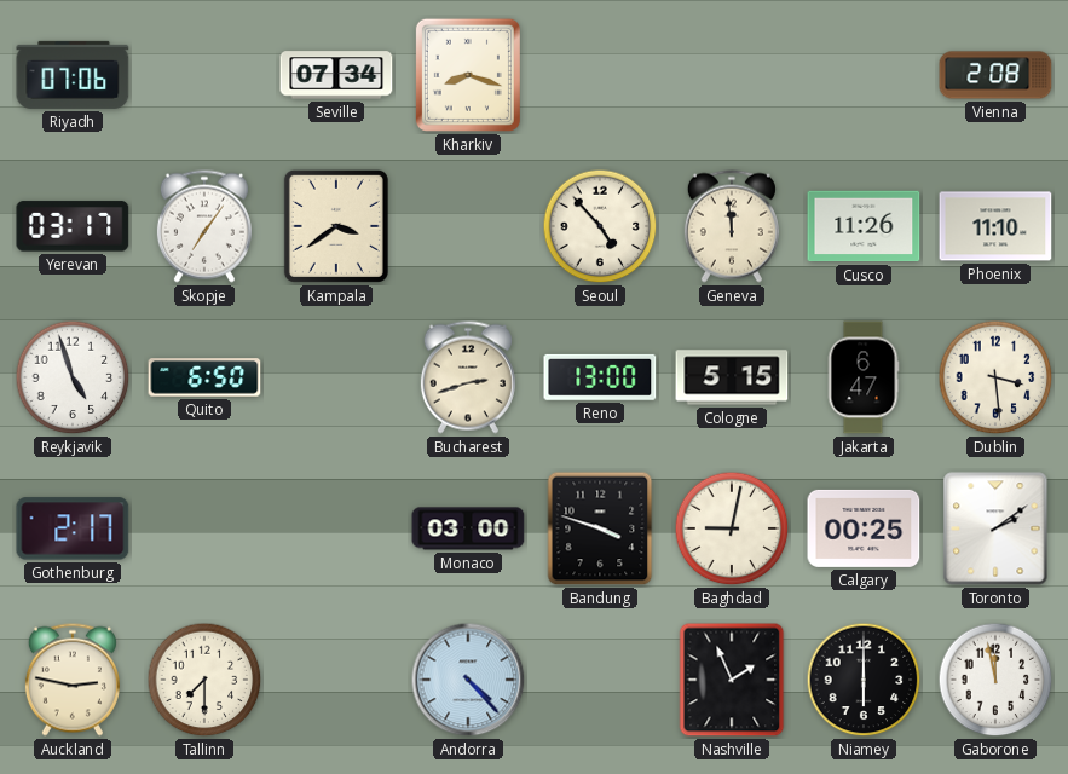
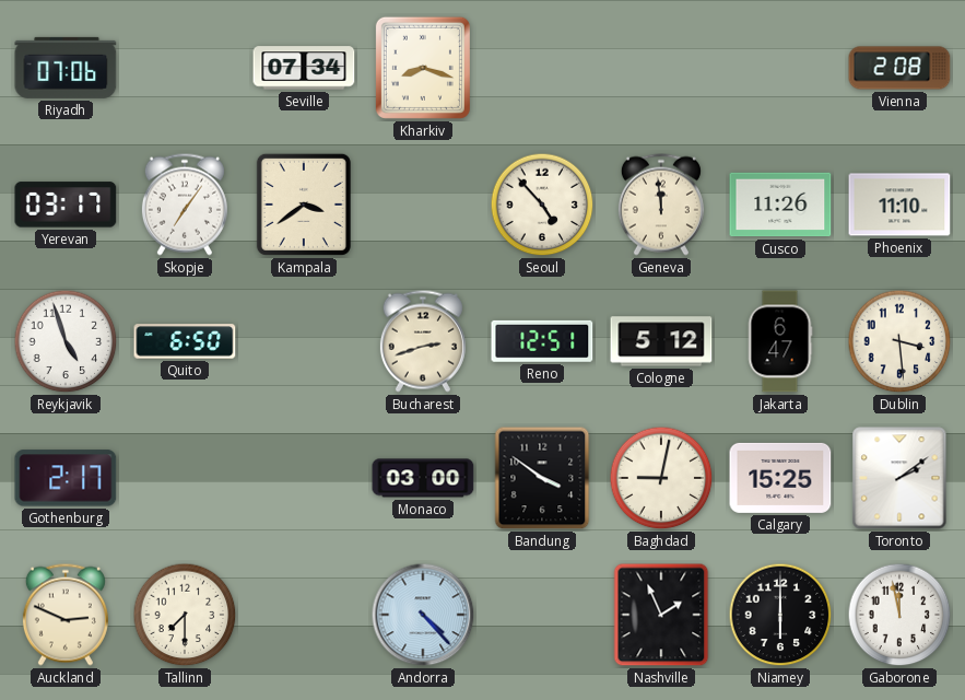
Reno: 13:00 -> 12:51
Cologne: 5:15 -> 5:12
Bandung: 3:48 -> 3:51
Calgary: 00:25 -> 15:25
Auckland: 2:47 -> 2:49
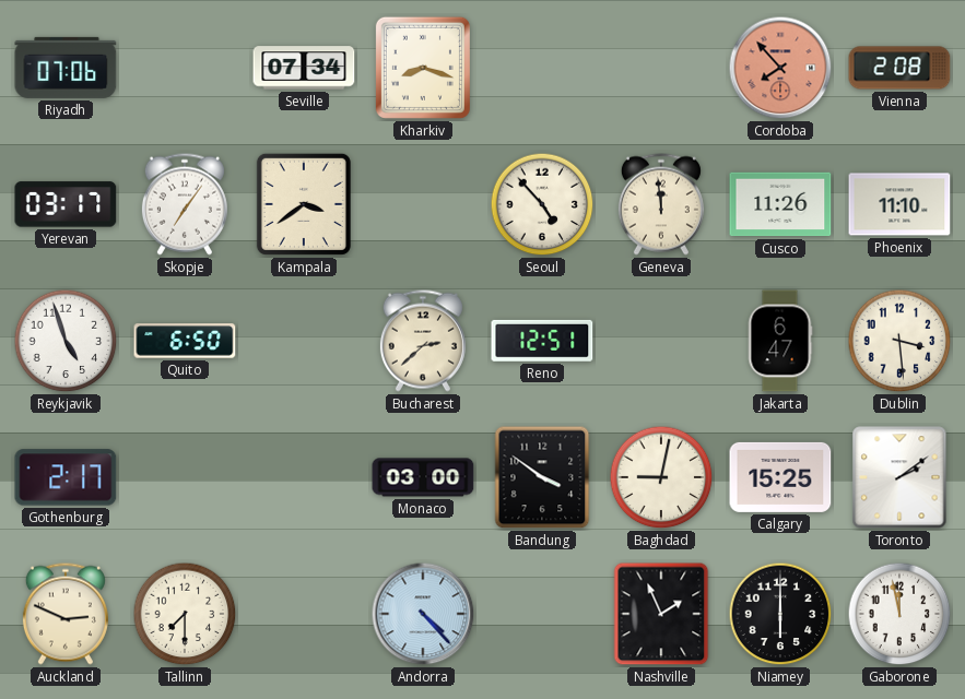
Cordoba: none -> 7:53
Bucharest: 2:42 -> 2:38
Cologne: 5:12 -> none
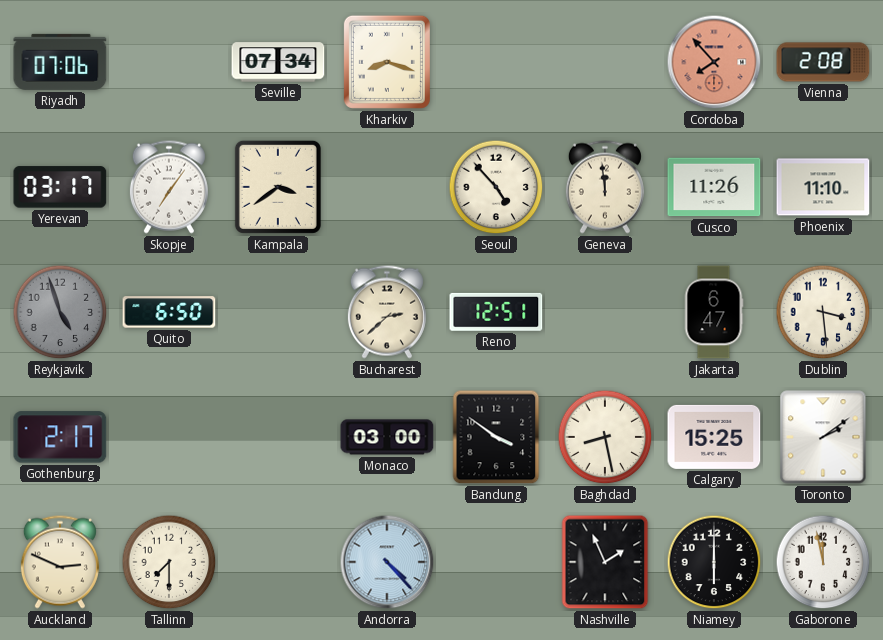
Reykjavik dial: white -> grey
Baghdad: 9:02 -> 8:28
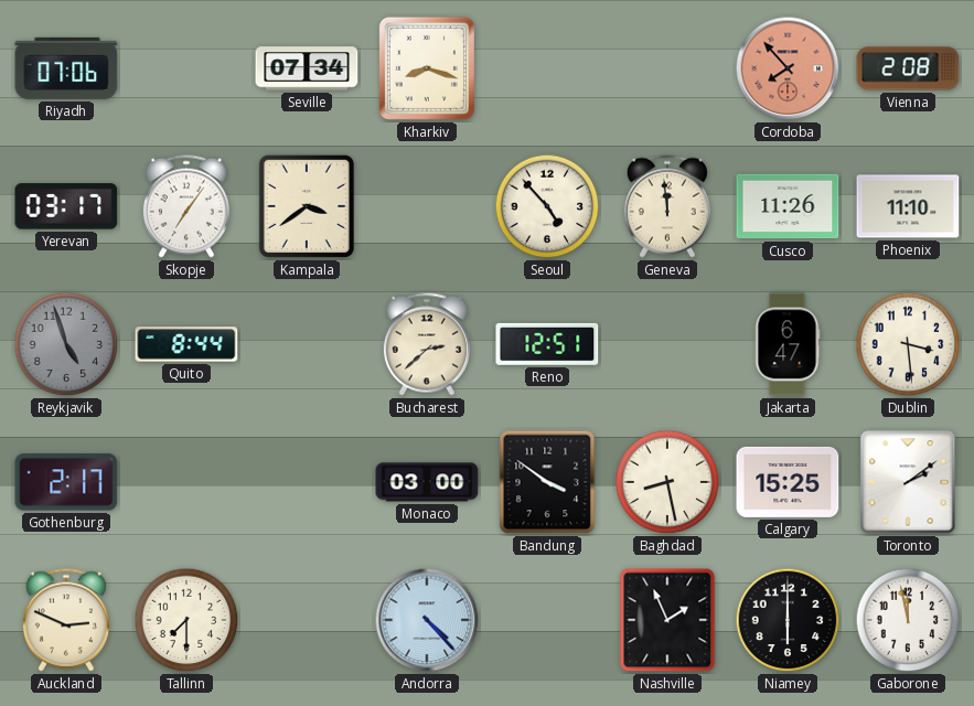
Quito: 6:50 -> 8:44
